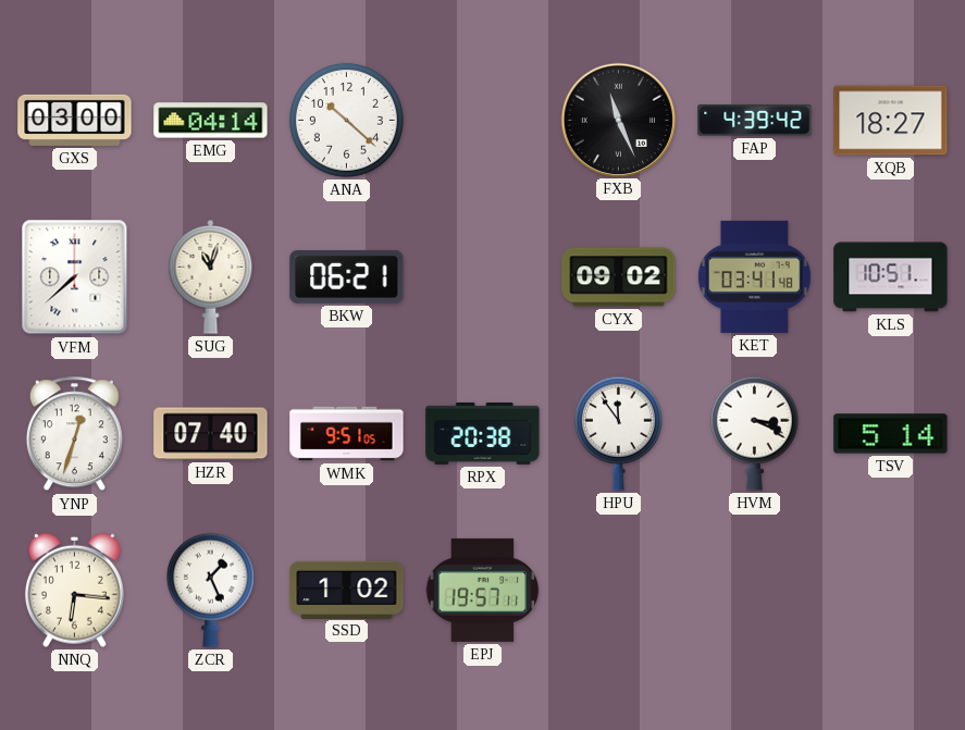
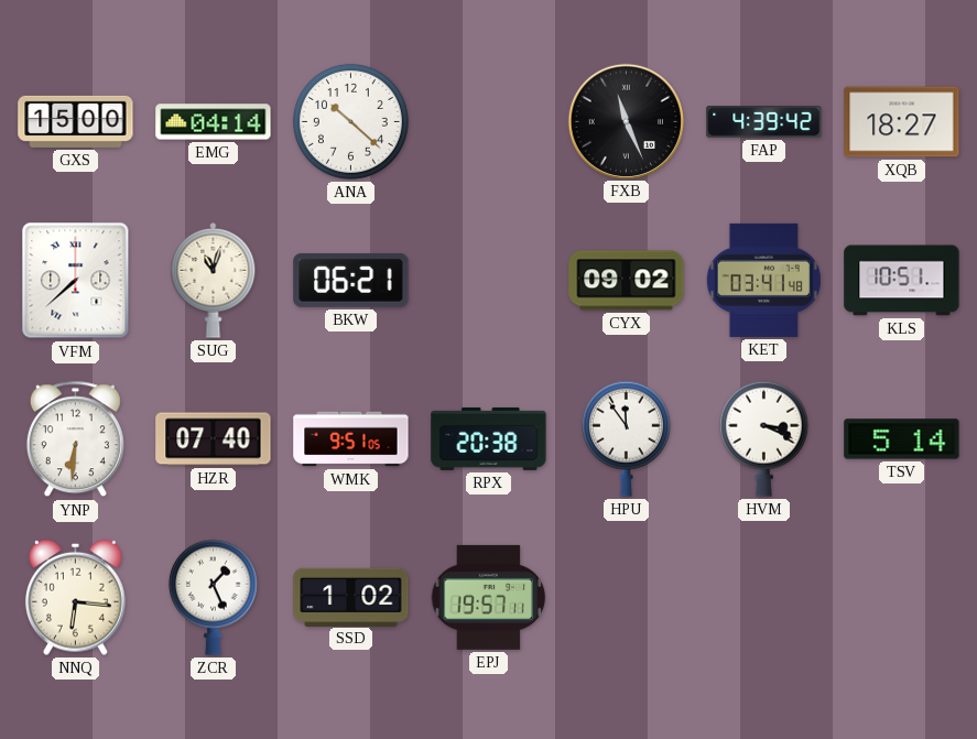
GXS: 03:00 -> 15:00
YNP: 12:33 -> 6:31
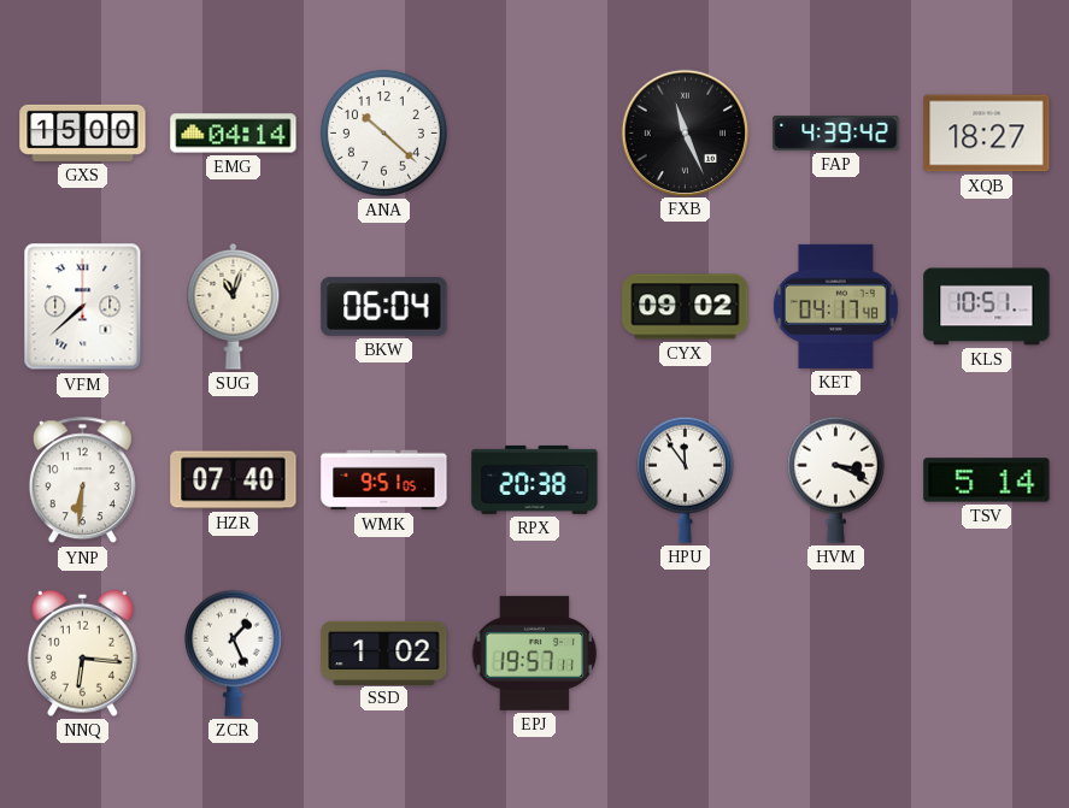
BKW: 06:21 -> 06:04
KET: 03:41 -> 04:17
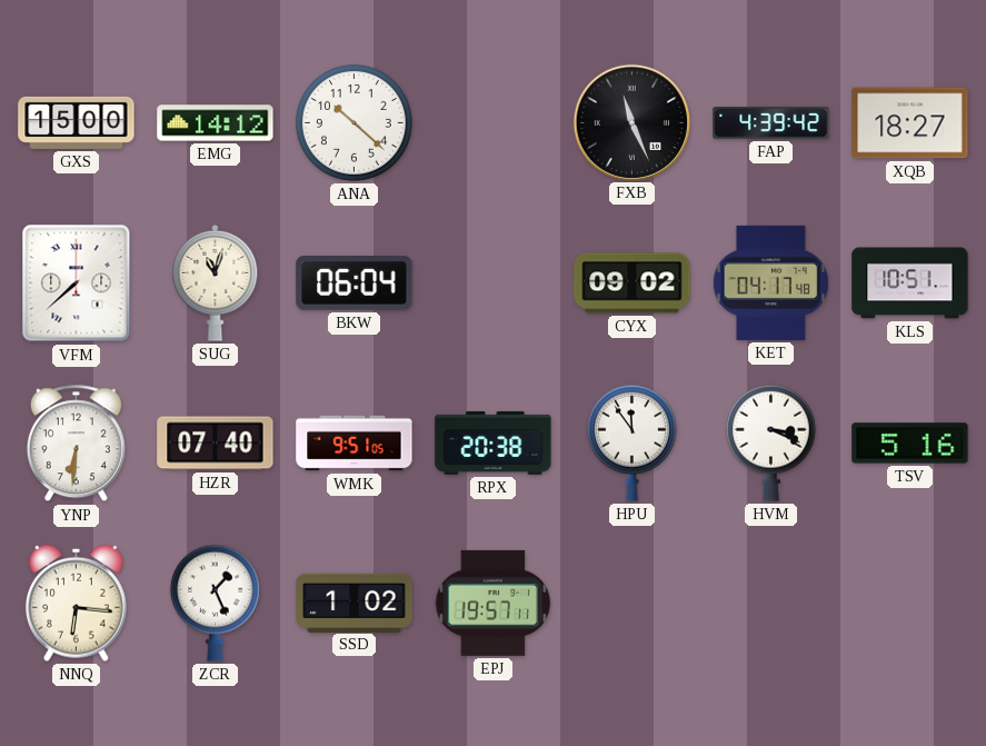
EMG: 04:14 -> 14:12
TSV: 5:14 -> 5:16
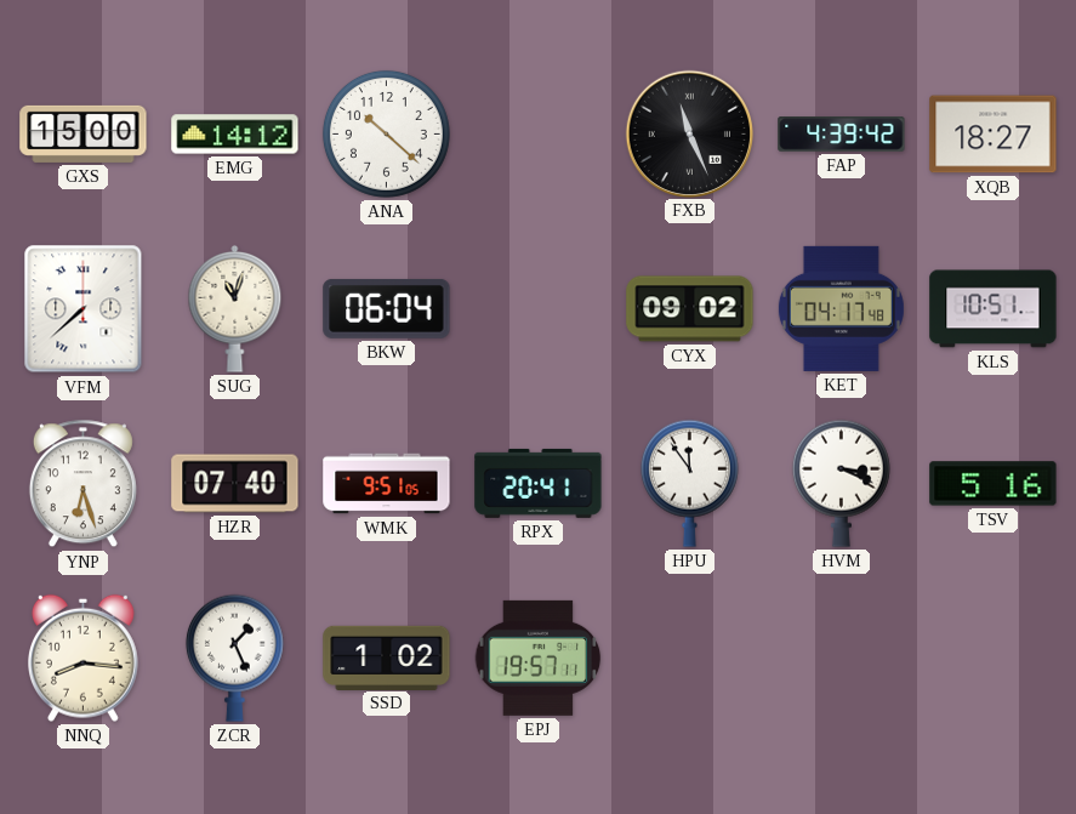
YNP: 6:31 -> 6:27
RPX: 20:38 -> 20:41
NNQ: 6:16 -> 8:16
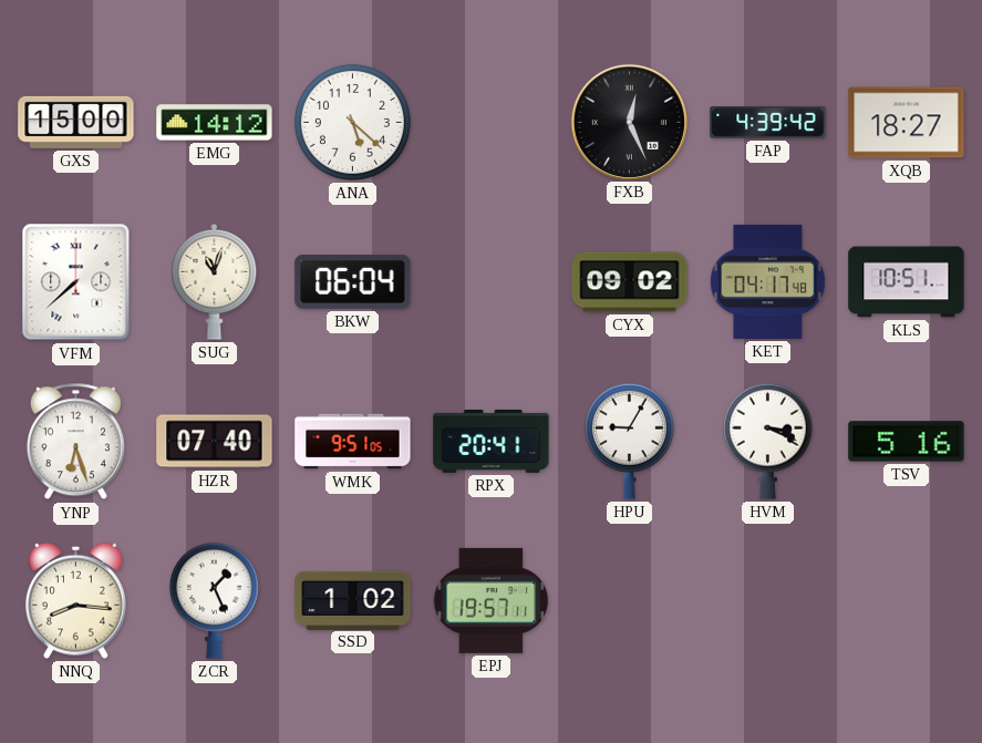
ANA: 10:22 -> 5:22
FXB: 11:26 -> 12:26
HPU: 11:54 -> 9:05
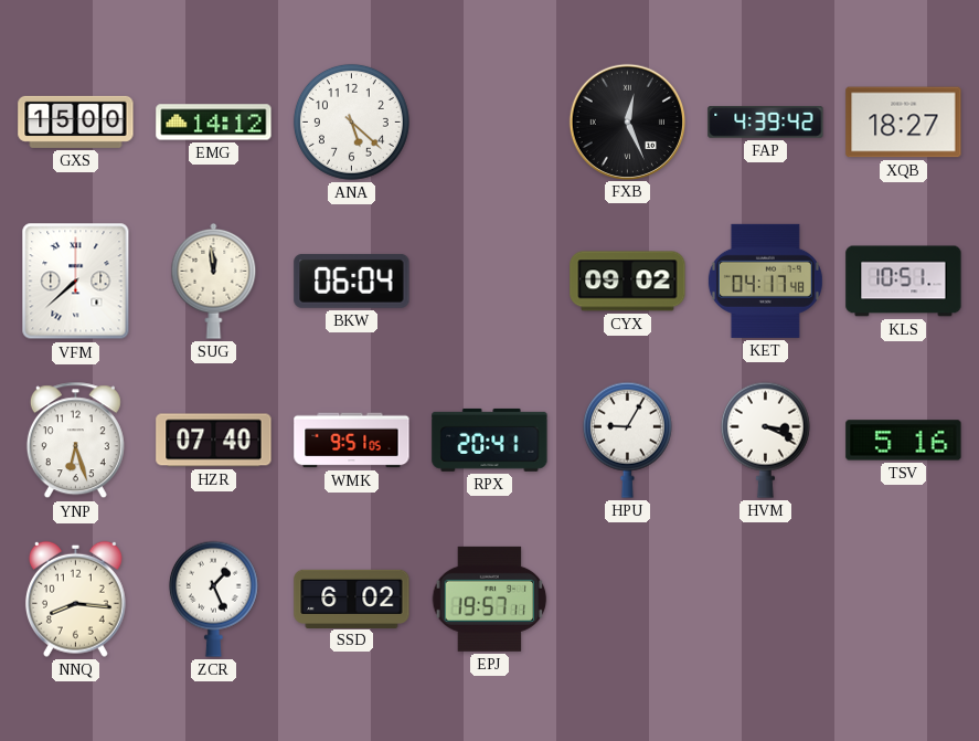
SUG: 11:03 -> 11:59
SSD: 1:02 -> 6:02
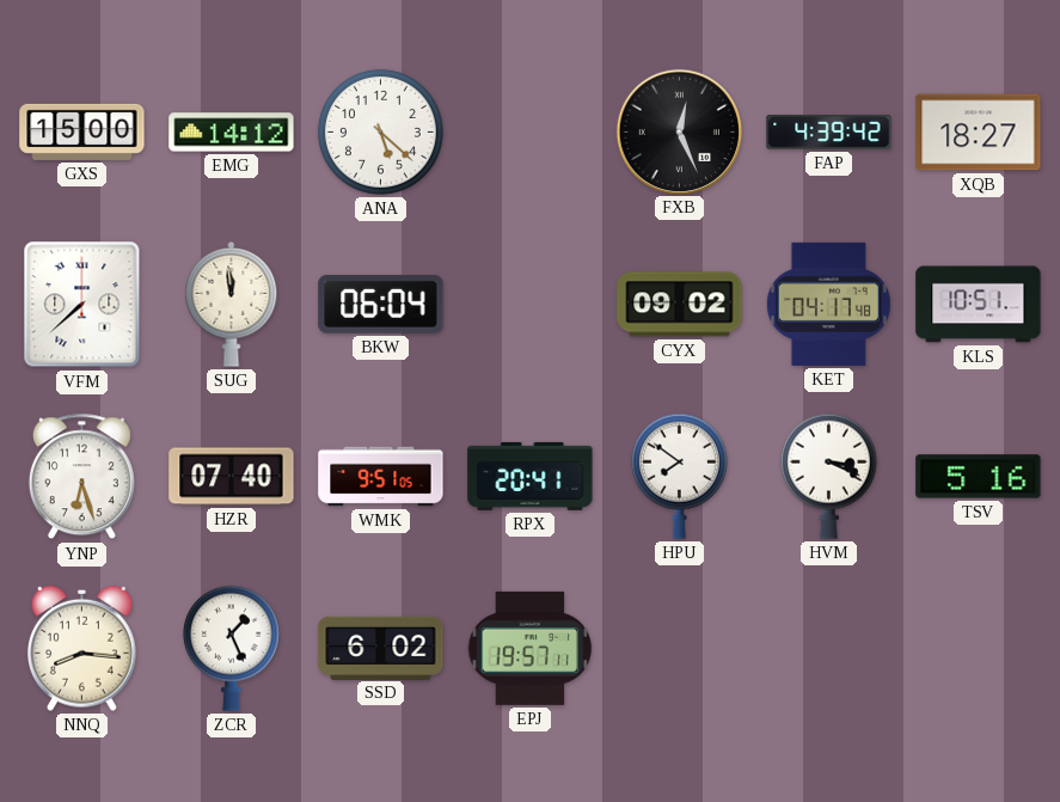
HPU: 9:05 -> 7:51
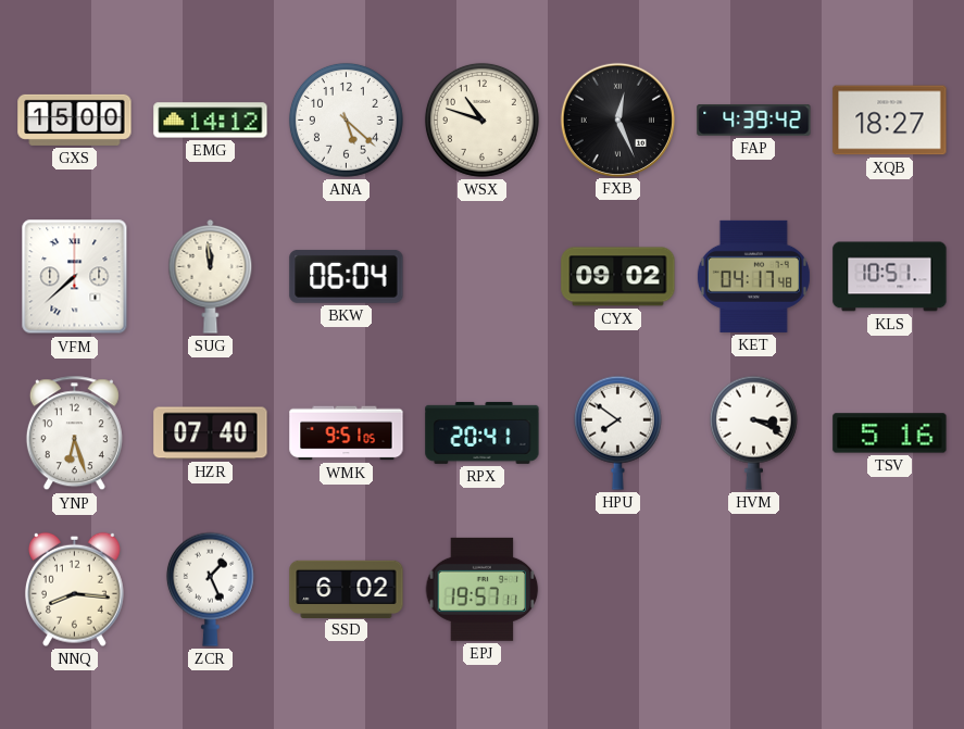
WSX: none -> 10:48
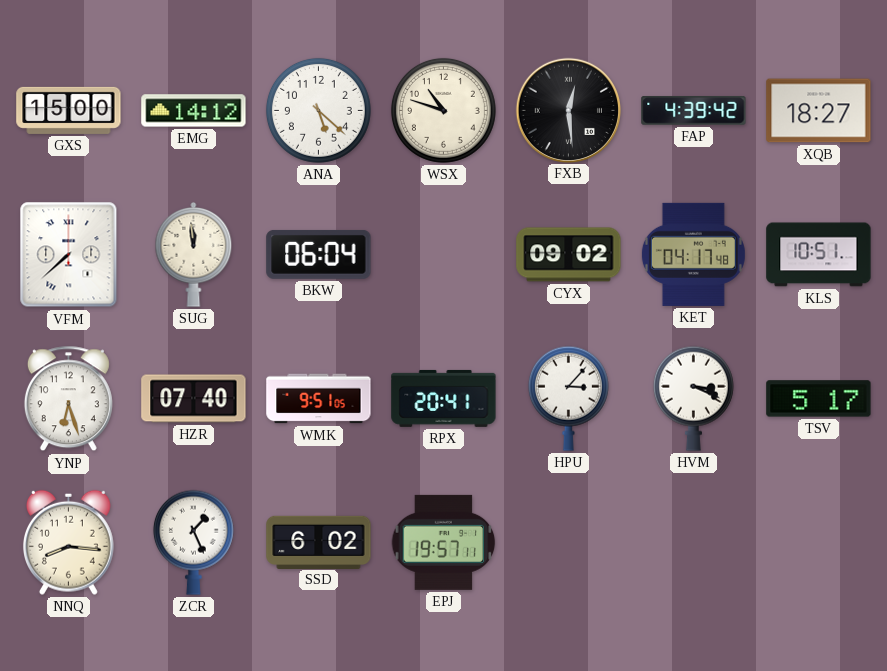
FXB: 12:26 -> 12:29
HPU: 7:51 -> 3:07
TSV: 5:16 -> 5:17
